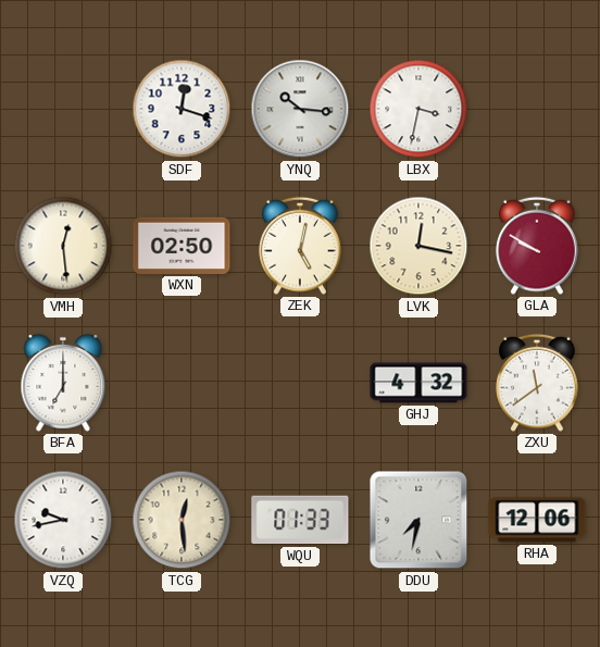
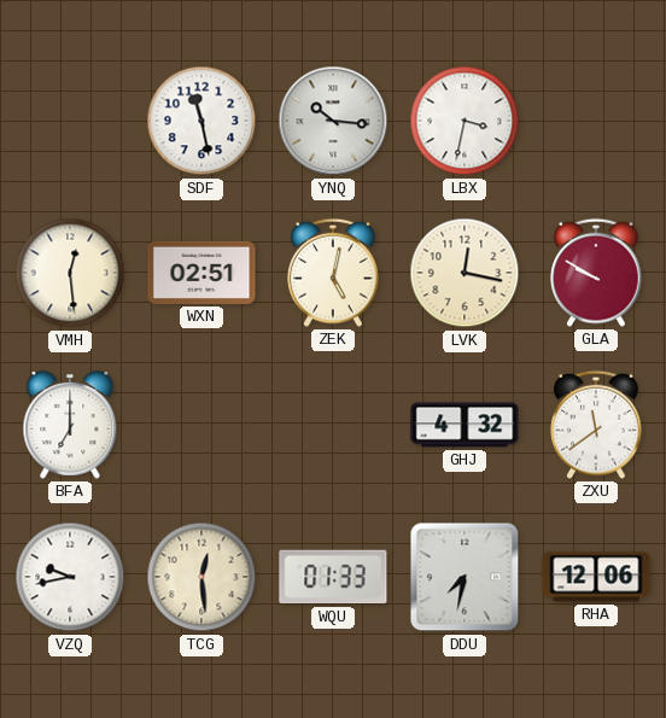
SDF: 12:18 -> 11:28
WXN: 02:50 -> 02:51
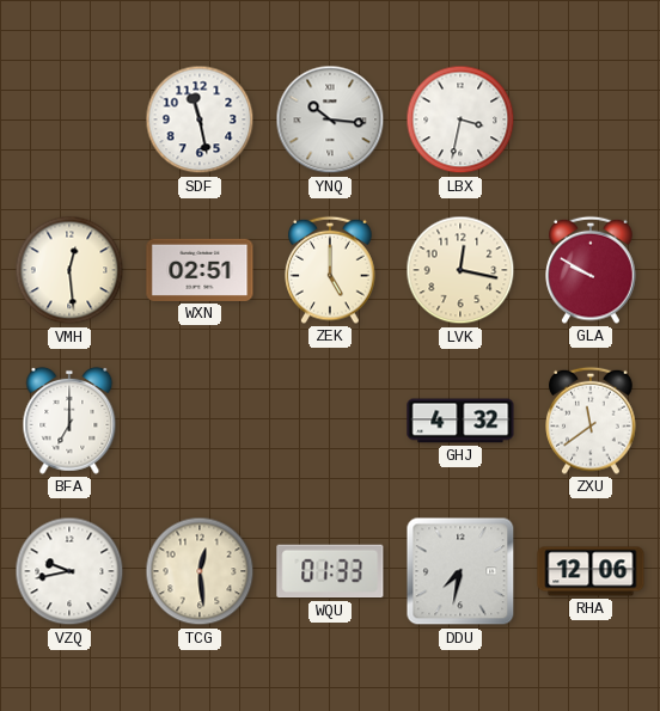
ZEK: 5:02 -> 5:00
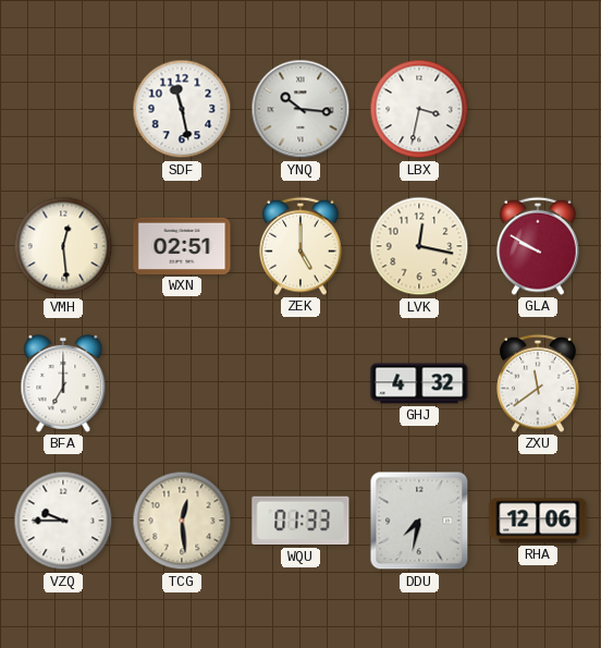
VZQ: 9:43 -> 9:45
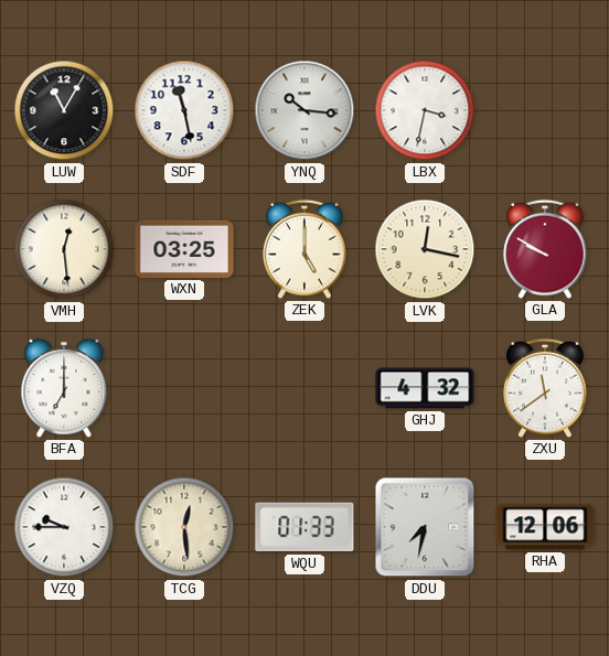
LUW: none -> 11:05
WXN: 02:51 -> 03:25
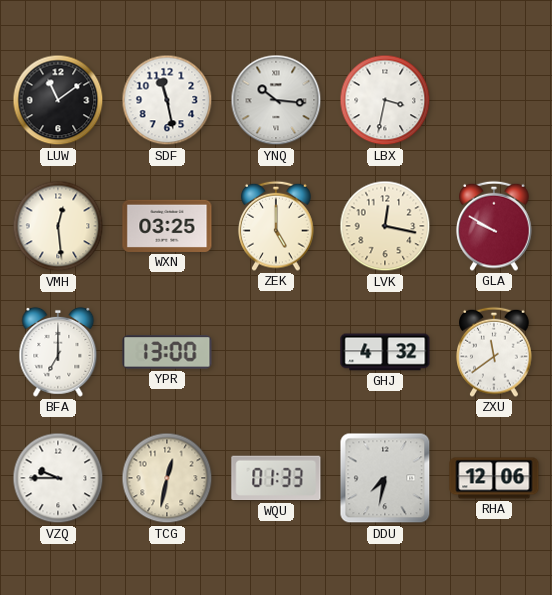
LUW: 11:05 -> 11:09
YPR: none -> 13:00
TCG: 12:29 -> 12:32
